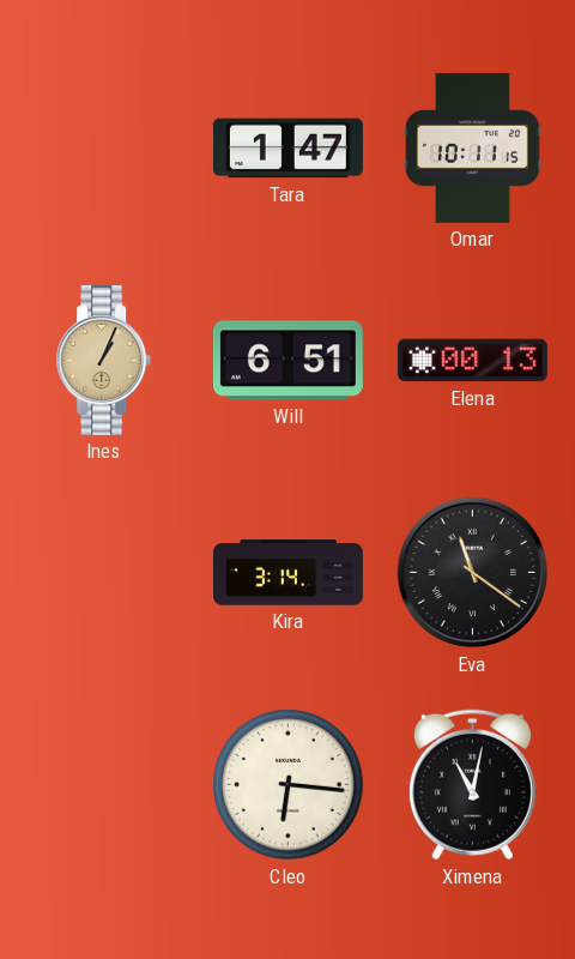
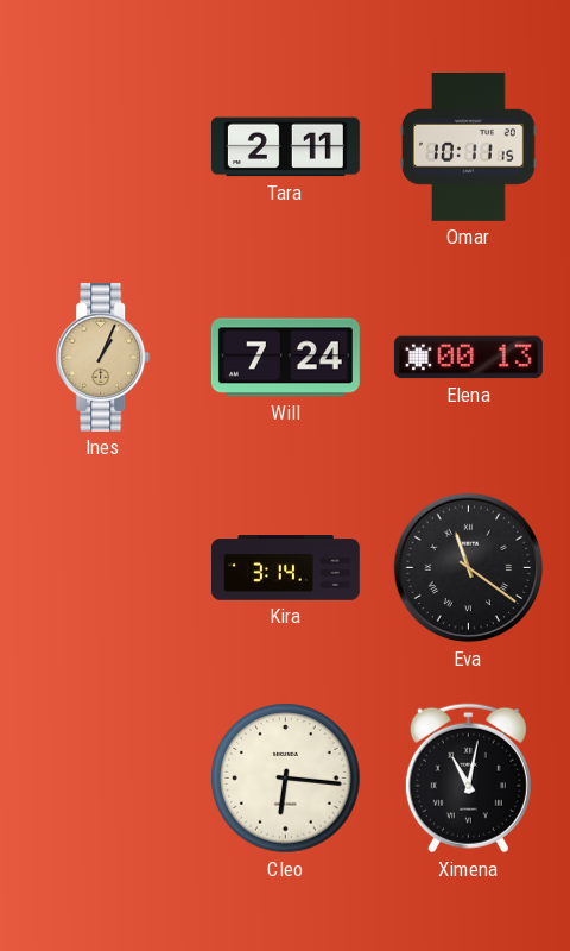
Tara: 1:47 -> 2:11
Will: 6:51 -> 7:24
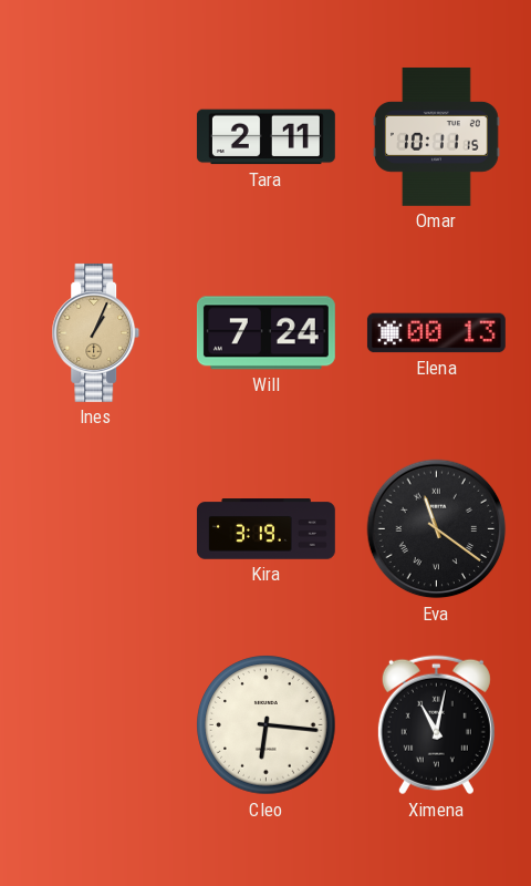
Kira: 3:14 -> 3:19
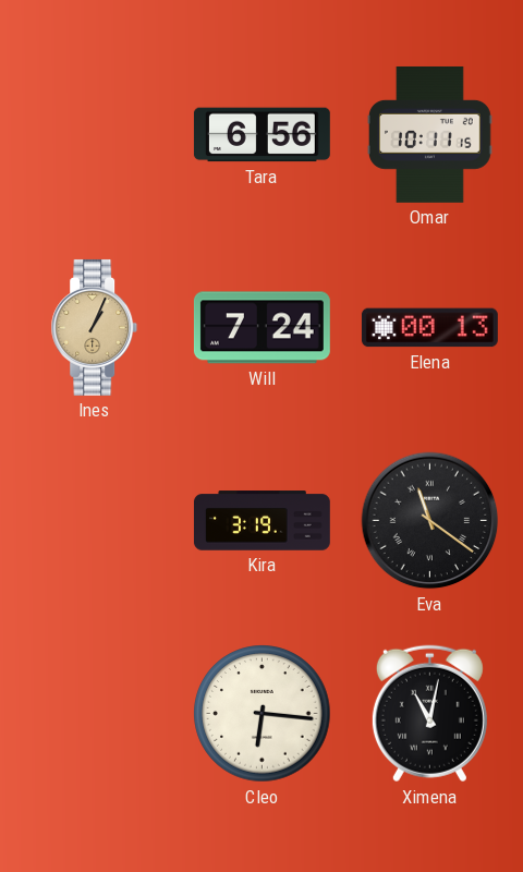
Tara: 2:11 -> 6:56
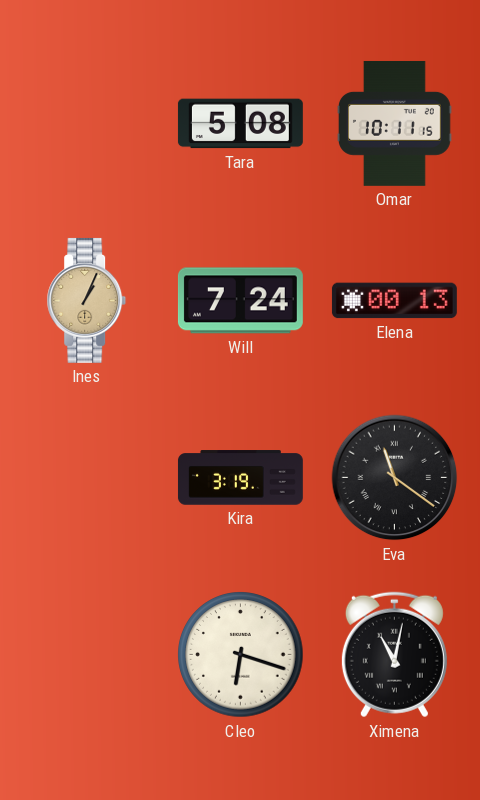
Tara: 6:56 -> 5:08
Cleo: 6:16 -> 6:18
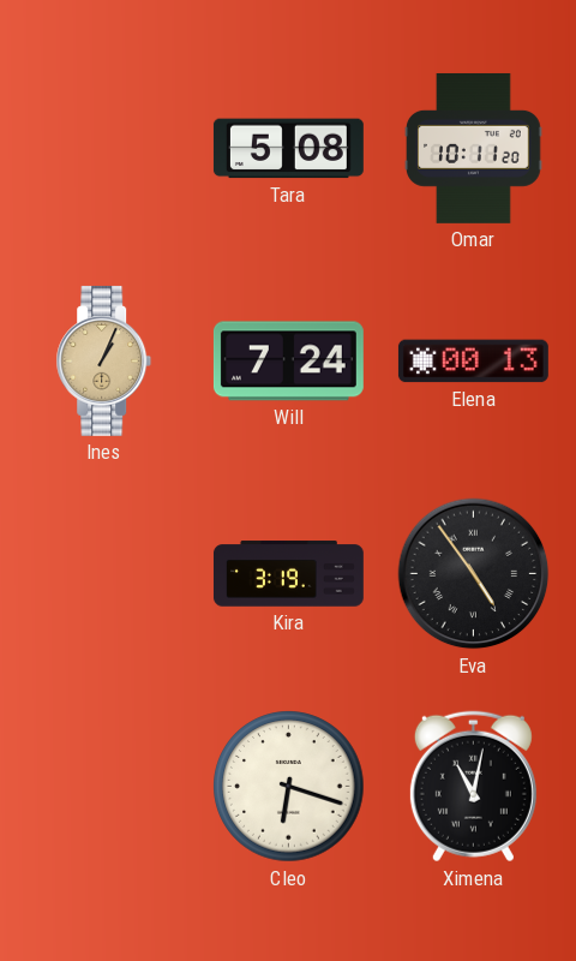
Omar: 10:11:15 -> 10:11:20
Eva: 11:21 -> 4:54
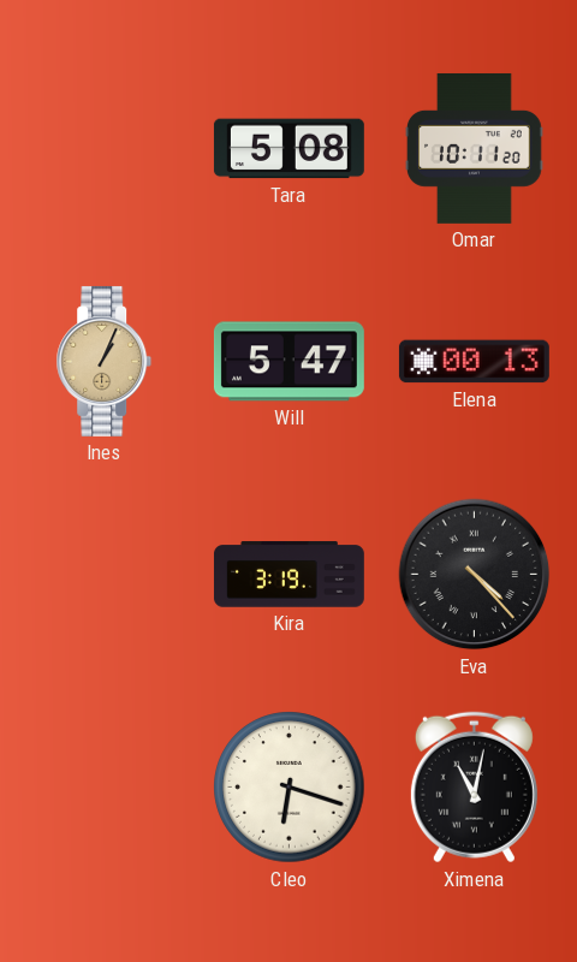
Will: 7:24 -> 5:47
Eva: 4:54 -> 4:23
